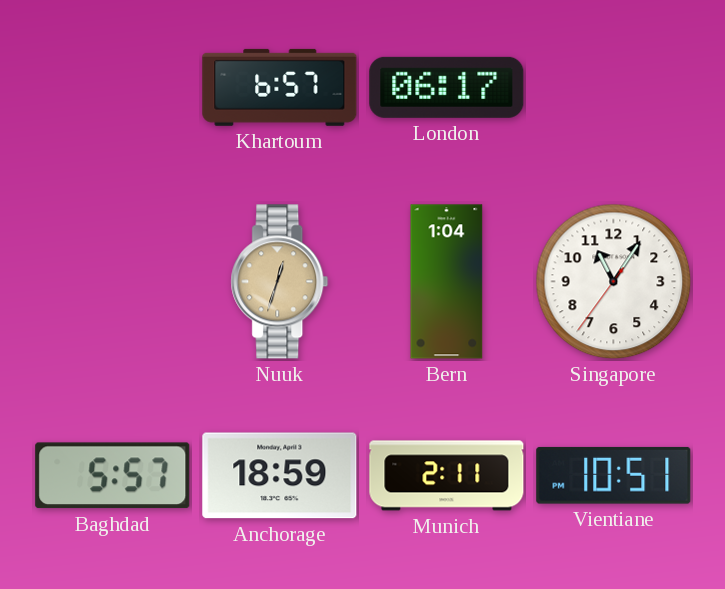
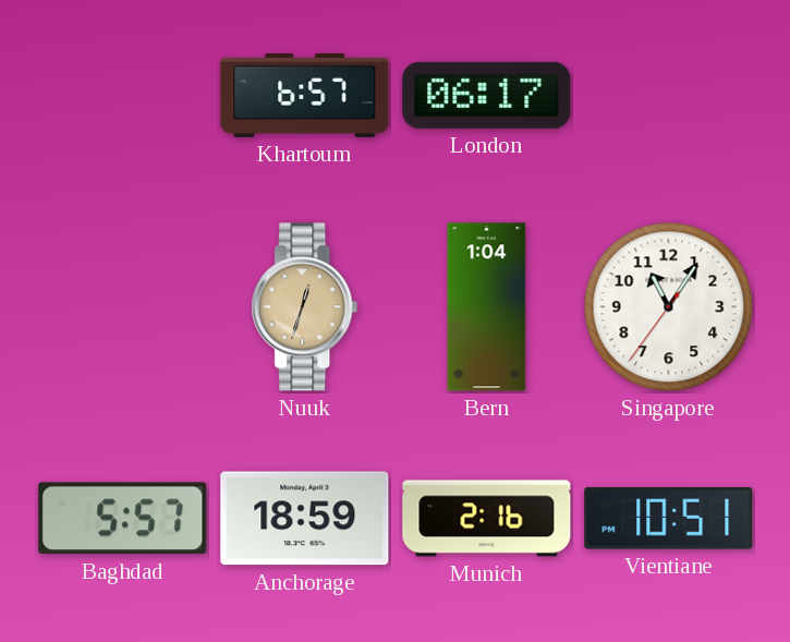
Munich: 2:11 -> 2:16
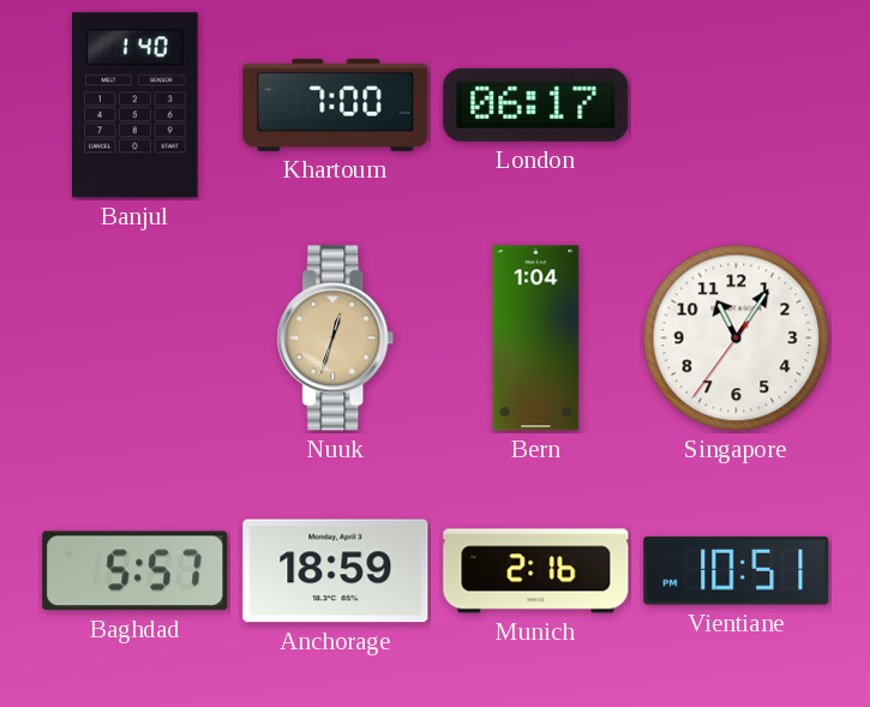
Banjul: none -> 1:40
Khartoum: 6:57 -> 7:00
